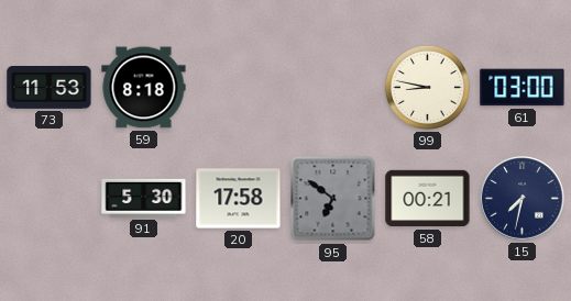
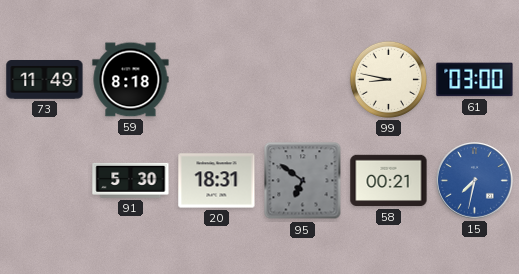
73: 11:53 -> 11:49
20: 17:58 -> 18:31
15 dial: navy -> blue
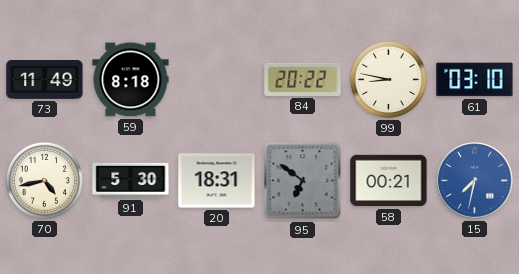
84: none -> 20:22
61: 03:00 -> 03:10
70: none -> 4:43
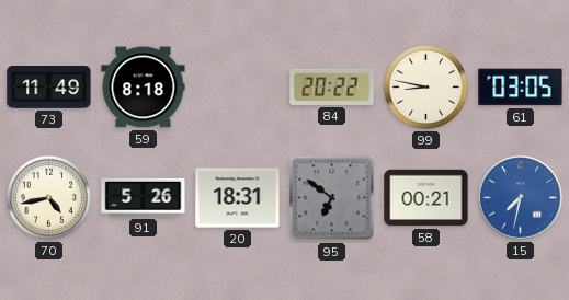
61: 03:10 -> 03:05
91: 5:30 -> 5:26
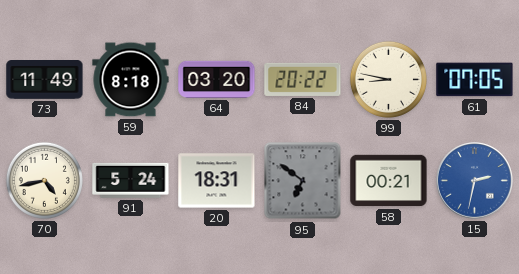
64: none -> 03:20
61: 03:05 -> 07:05
91: 5:26 -> 5:24
15: 7:32 -> 2:32
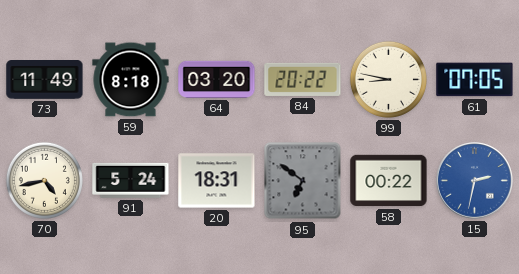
58: 00:21 -> 00:22
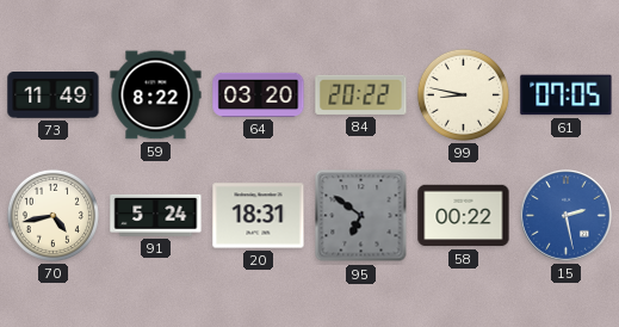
59: 8:18 -> 8:22
15: 2:32 -> 2:28
